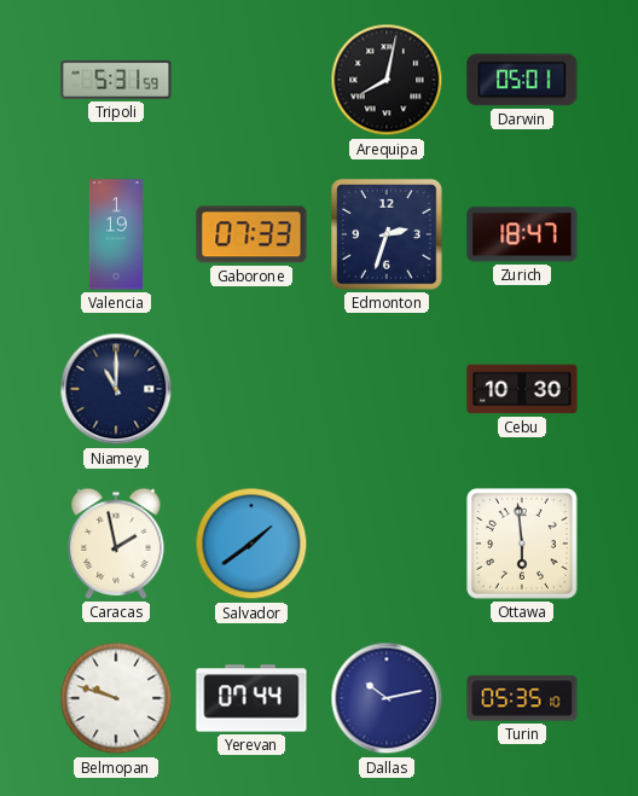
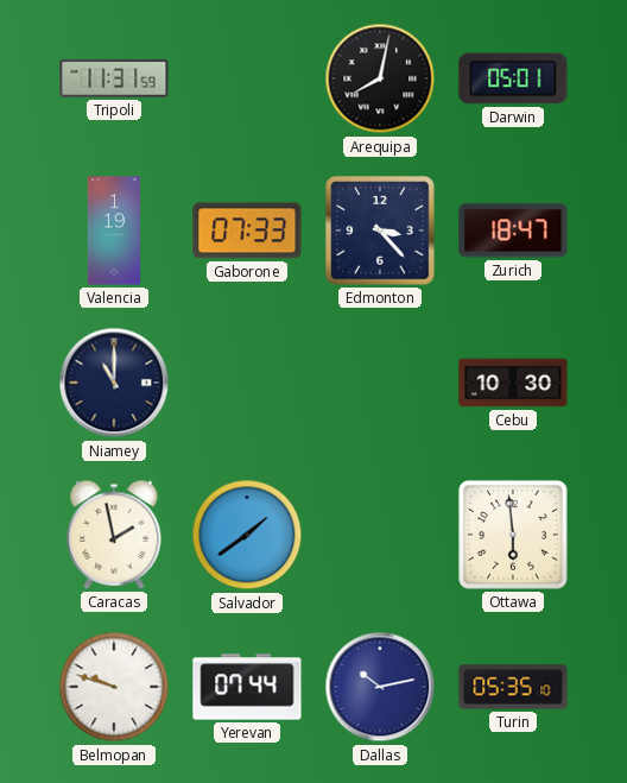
Tripoli: 5:31 -> 11:31
Edmonton: 2:33 -> 3:23
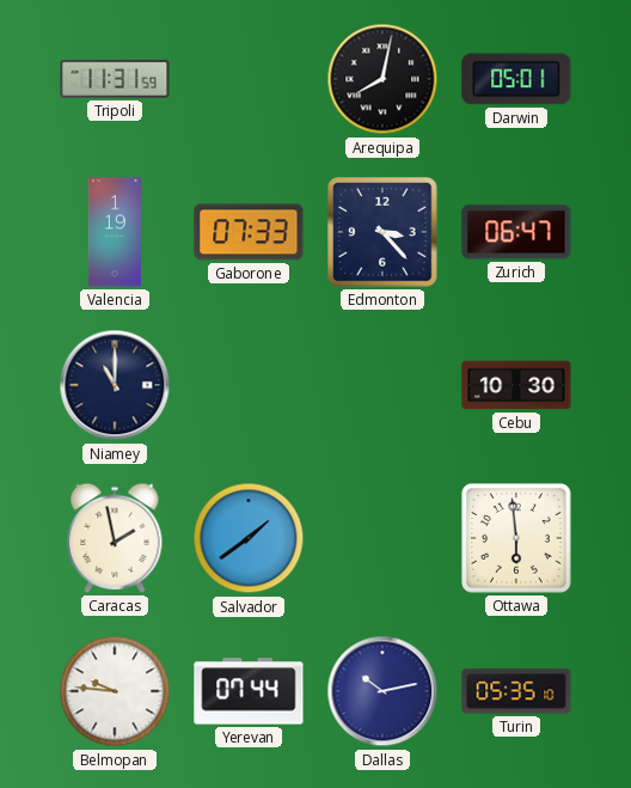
Zurich: 18:47 -> 06:47
Belmopan: 9:48 -> 9:46
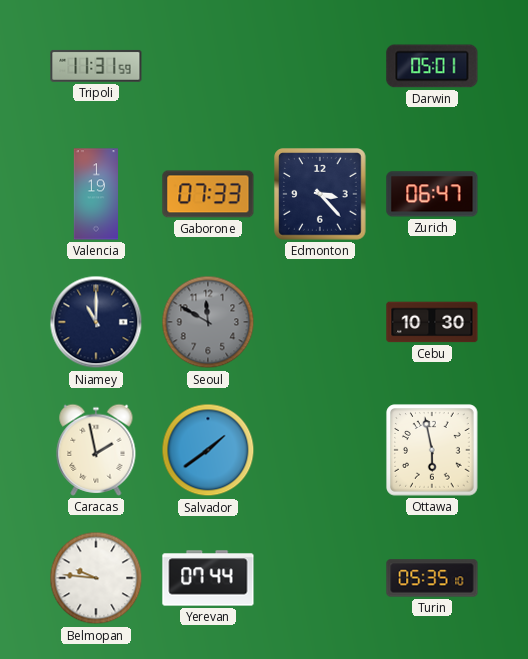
Arequipa: 8:02 -> none
Seoul: none -> 11:50
Ottawa: 5:59 -> 5:58
Dallas: 10:13 -> none
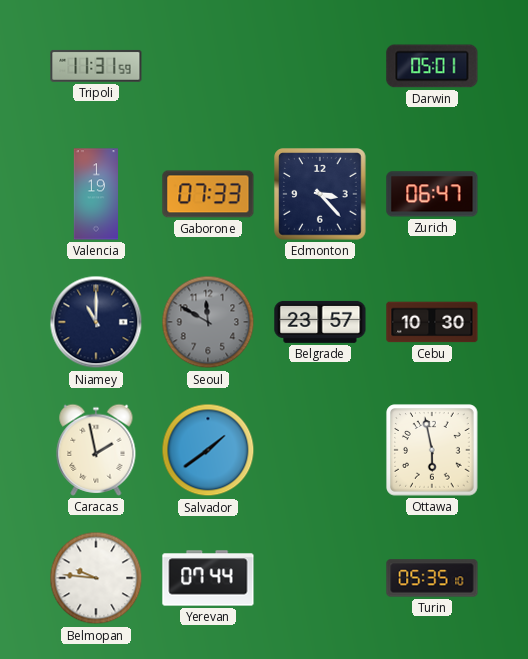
Belgrade: none -> 23:57
